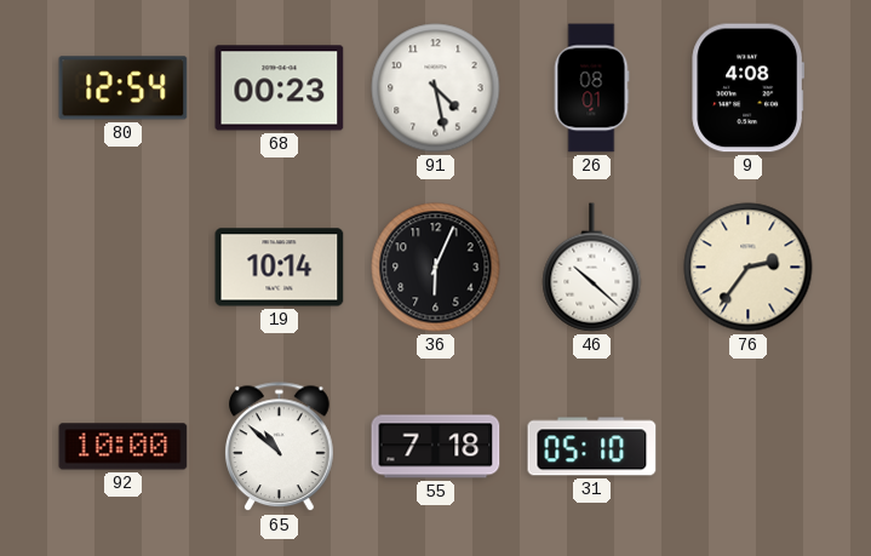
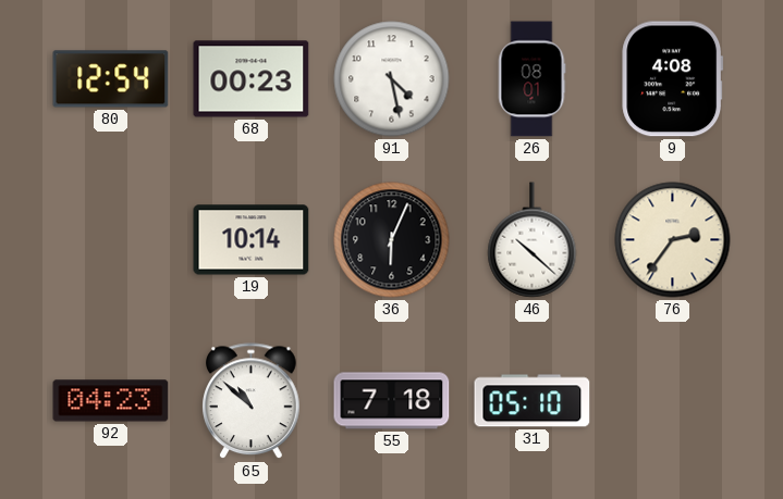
92: 10:00 -> 04:23
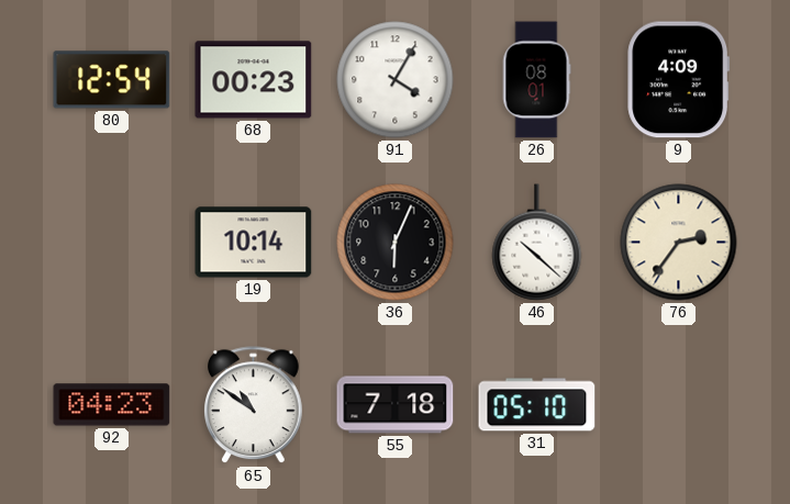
91: 4:28 -> 4:05
9: 4:08 -> 4:09
65: 10:52 -> 10:51
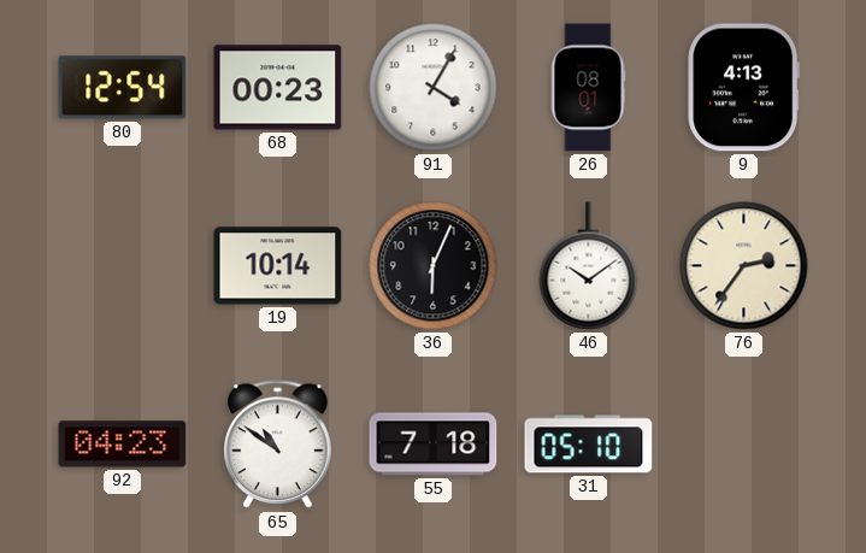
9: 4:09 -> 4:13
46: 10:22 -> 10:09
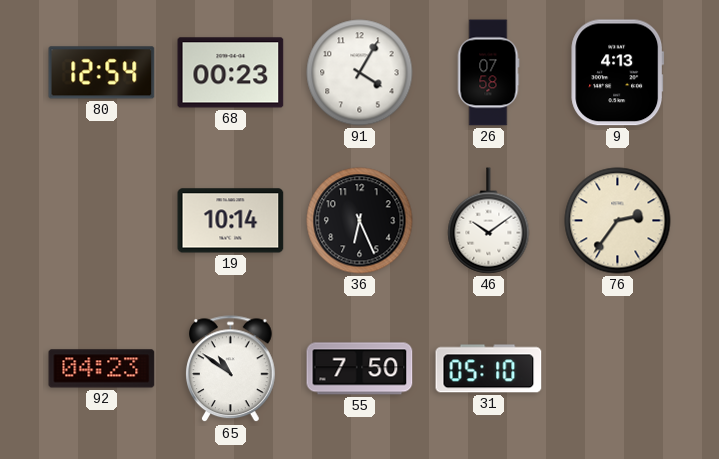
26: 08:01 -> 07:58
36: 6:04 -> 6:26
55: 7:18 -> 7:50
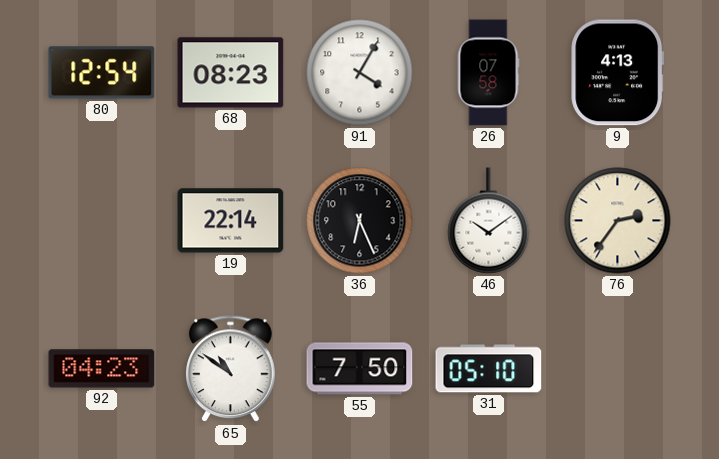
68: 00:23 -> 08:23
19: 10:14 -> 22:14
